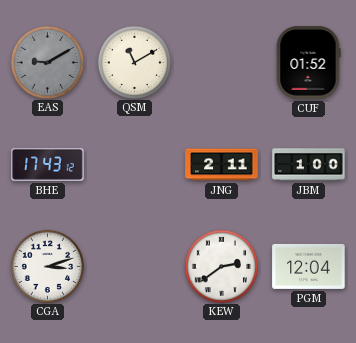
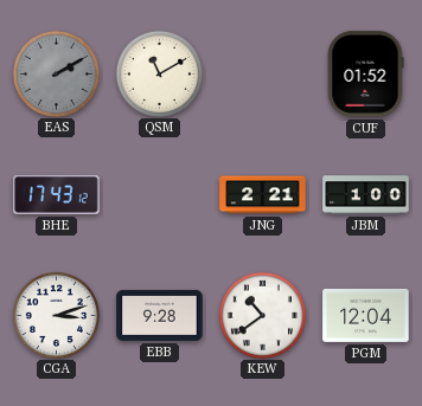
EAS: 9:10 -> 2:10
JNG: 2:11 -> 2:21
EBB: none -> 9:28
KEW: 2:39 -> 10:39
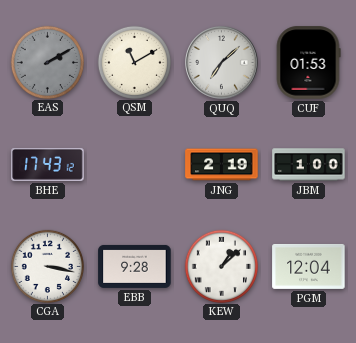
QUQ: none -> 7:08
CUF: 01:52 -> 01:53
JNG: 2:21 -> 2:19
CGA: 3:12 -> 3:17
KEW: 10:39 -> 1:08
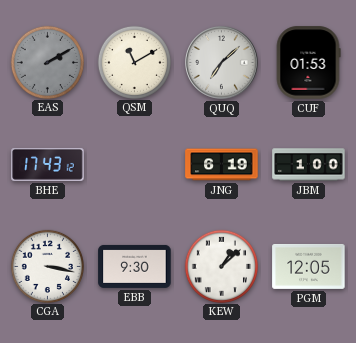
JNG: 2:19 -> 6:19
EBB: 9:28 -> 9:30
PGM: 12:04 -> 12:05
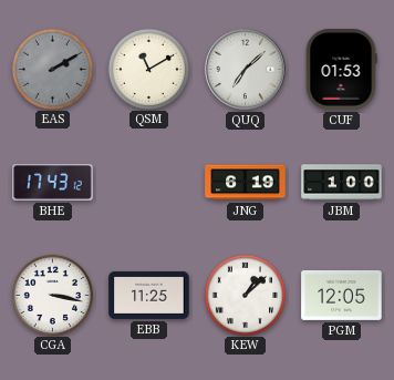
EBB: 9:30 -> 11:25
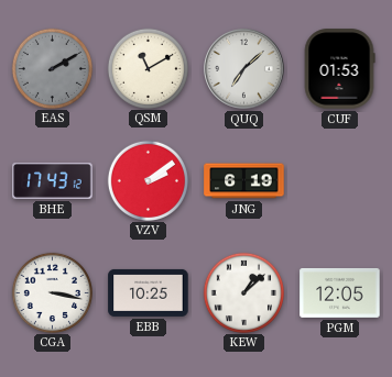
VZV: none -> 2:09
JBM: 1:00 -> none
EBB: 11:25 -> 10:25
